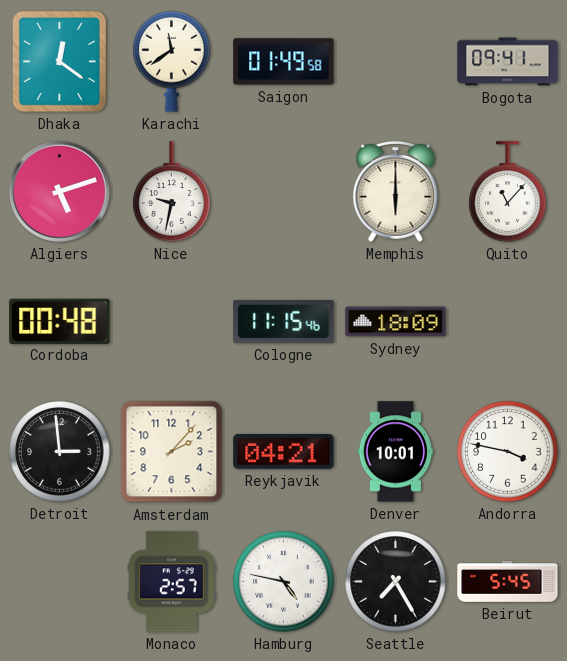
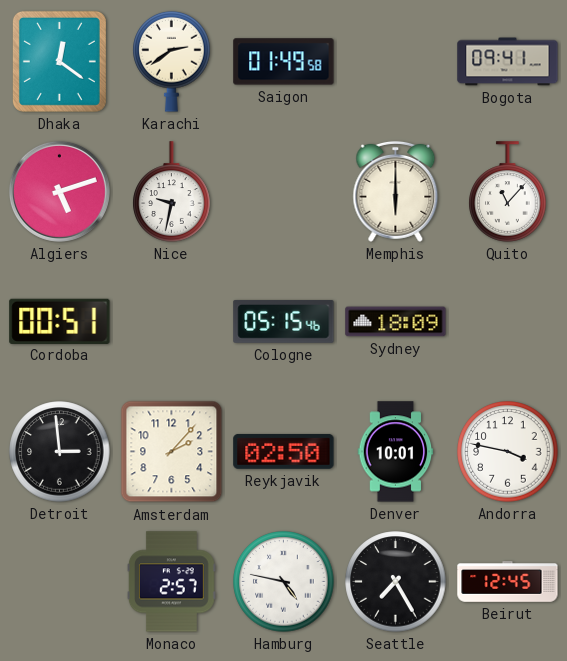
Karachi: 11:39 -> 2:39
Cordoba: 00:48 -> 00:51
Cologne: 11:15 -> 05:15
Reykjavik: 04:21 -> 02:50
Beirut: 5:45 -> 12:45
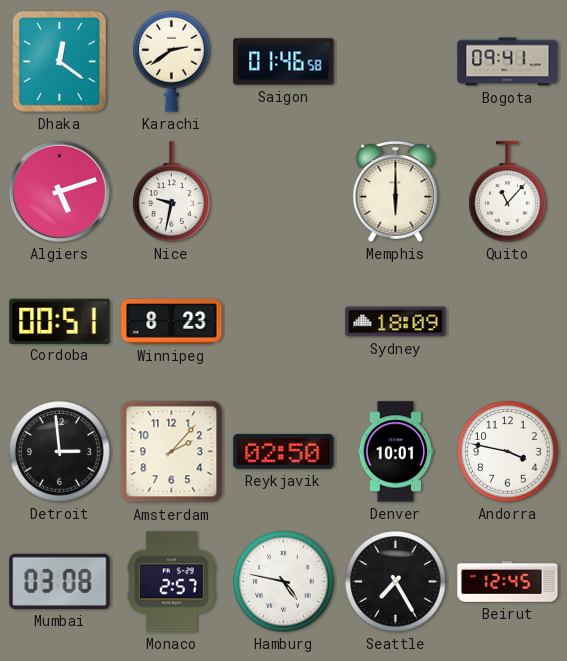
Saigon: 01:49 -> 01:46
Winnipeg: none -> 8:23
Cologne: 05:15 -> none
Mumbai: none -> 03:08
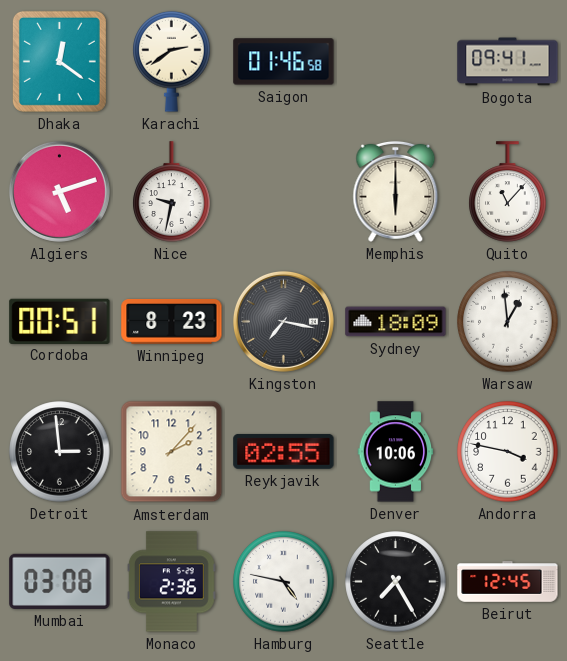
Kingston: none -> 7:17
Warsaw: none -> 12:59
Reykjavik: 02:50 -> 02:55
Denver: 10:01 -> 10:06
Monaco: 2:57 -> 2:36
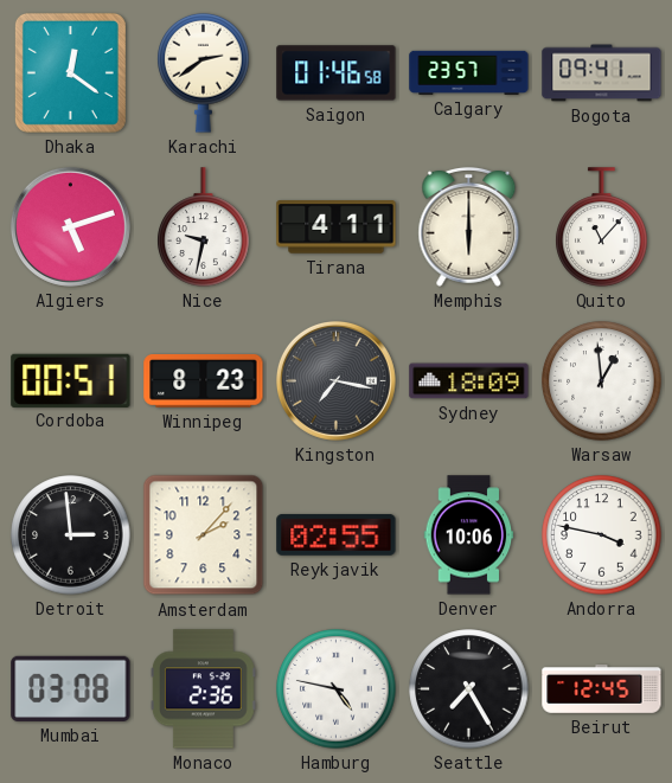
Calgary: none -> 23:57
Tirana: none -> 4:11
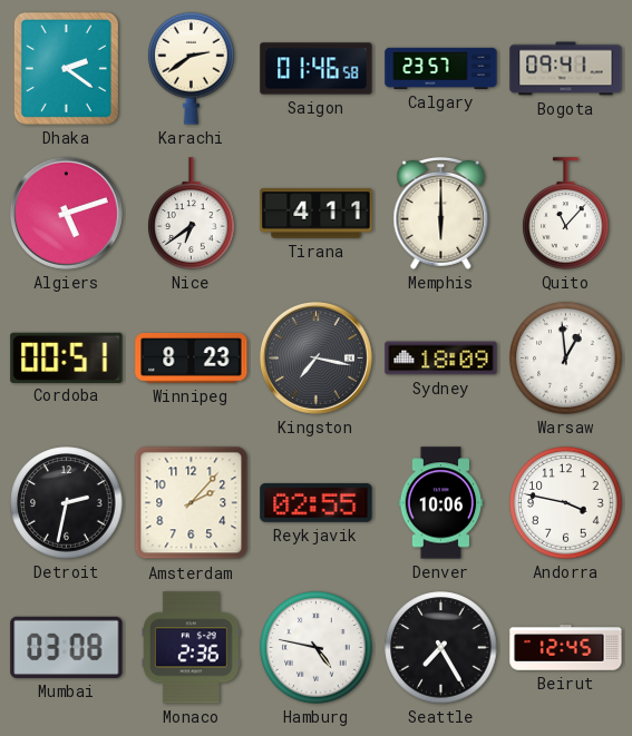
Dhaka: 12:21 -> 2:21
Nice: 9:32 -> 6:39
Detroit: 2:59 -> 2:32
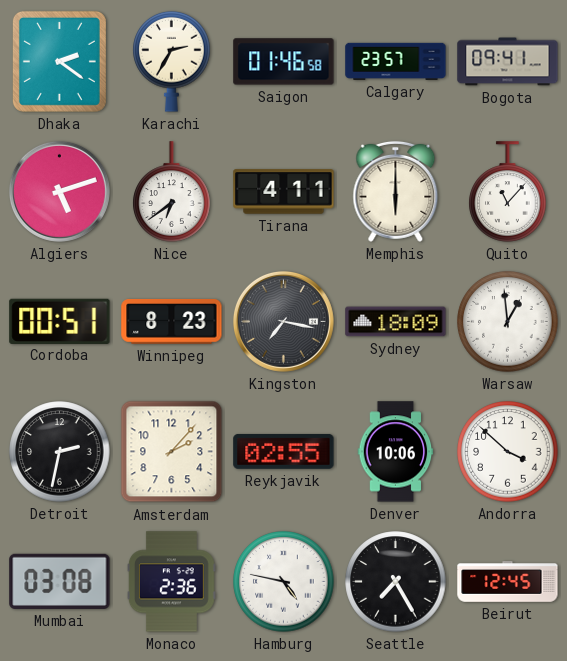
Karachi: 2:39 -> 2:35
Andorra: 3:47 -> 3:52
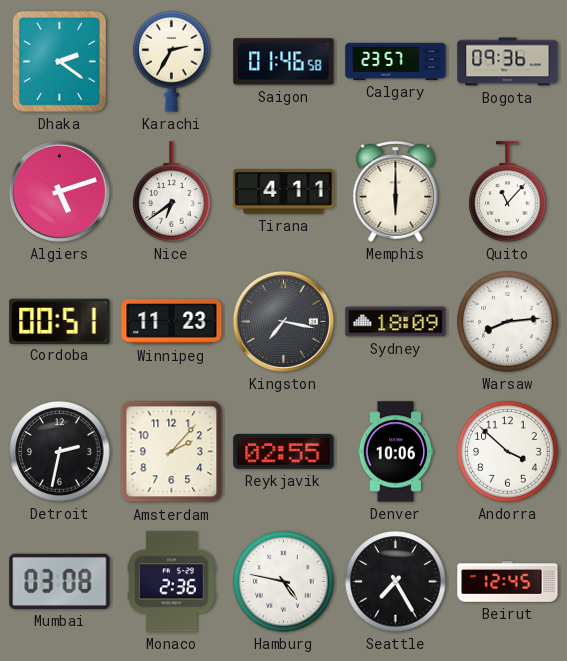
Bogota: 09:41 -> 09:36
Winnipeg: 8:23 -> 11:23
Warsaw: 12:59 -> 8:14
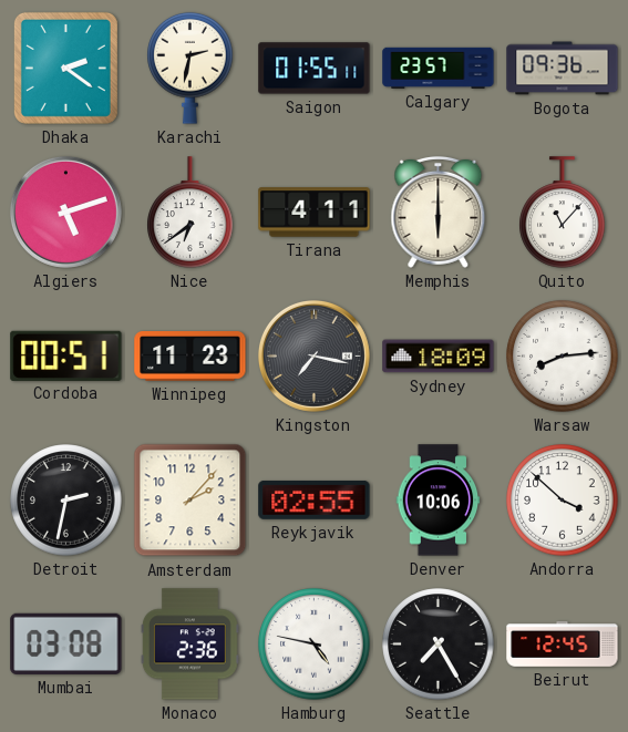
Karachi: 2:35 -> 2:32
Saigon: 01:46 -> 01:55
